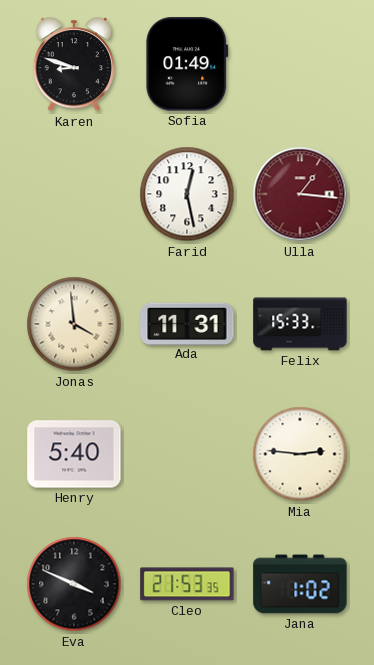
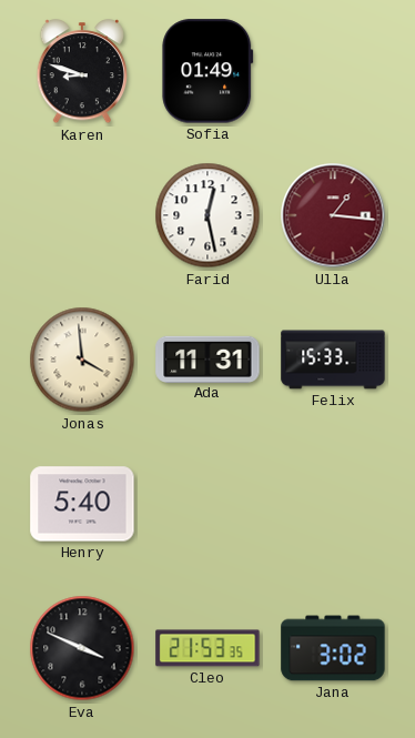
Mia: 2:46 -> none
Jana: 1:02 -> 3:02
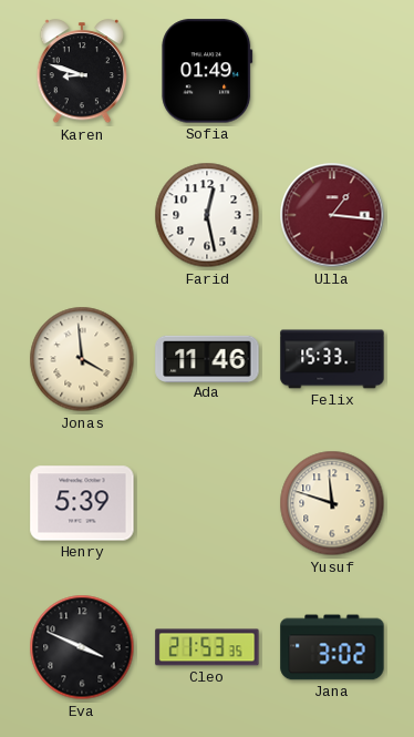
Ada: 11:31 -> 11:46
Henry: 5:40 -> 5:39
Yusuf: none -> 11:48
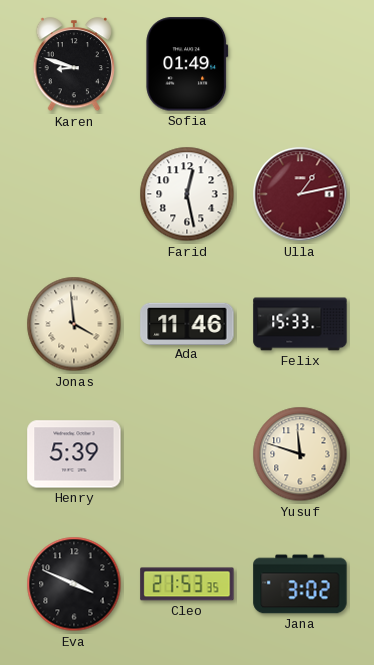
Ulla: 1:16 -> 1:13
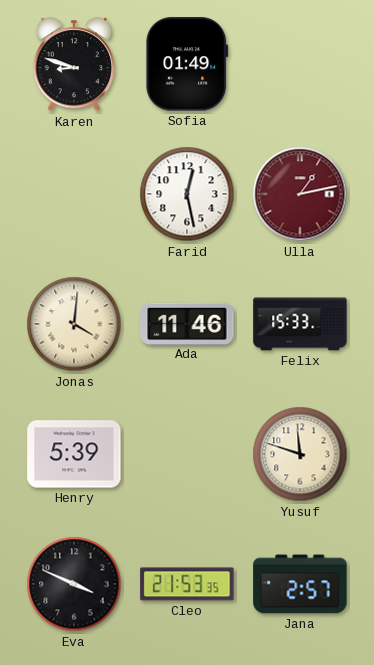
Jonas: 3:59 -> 4:01
Jana: 3:02 -> 2:57
